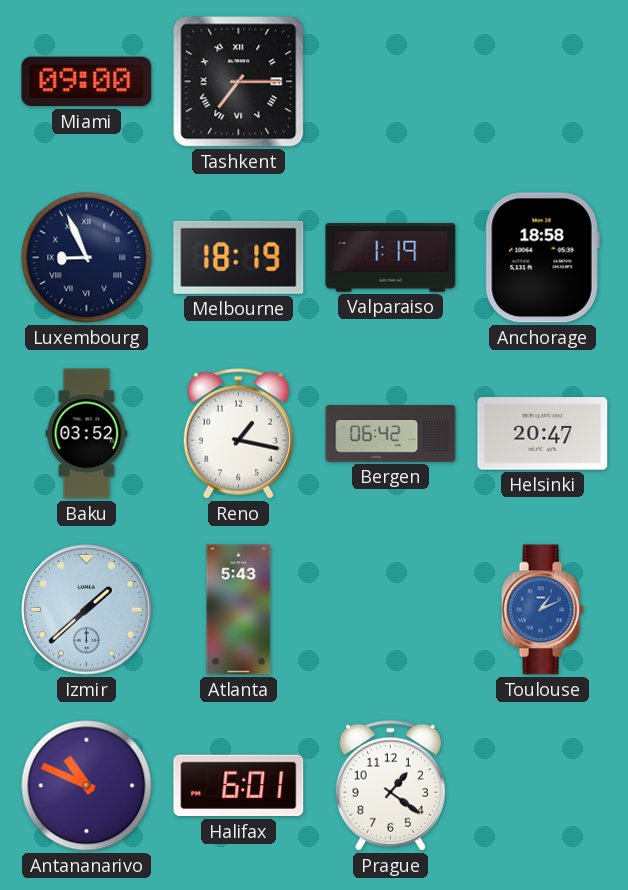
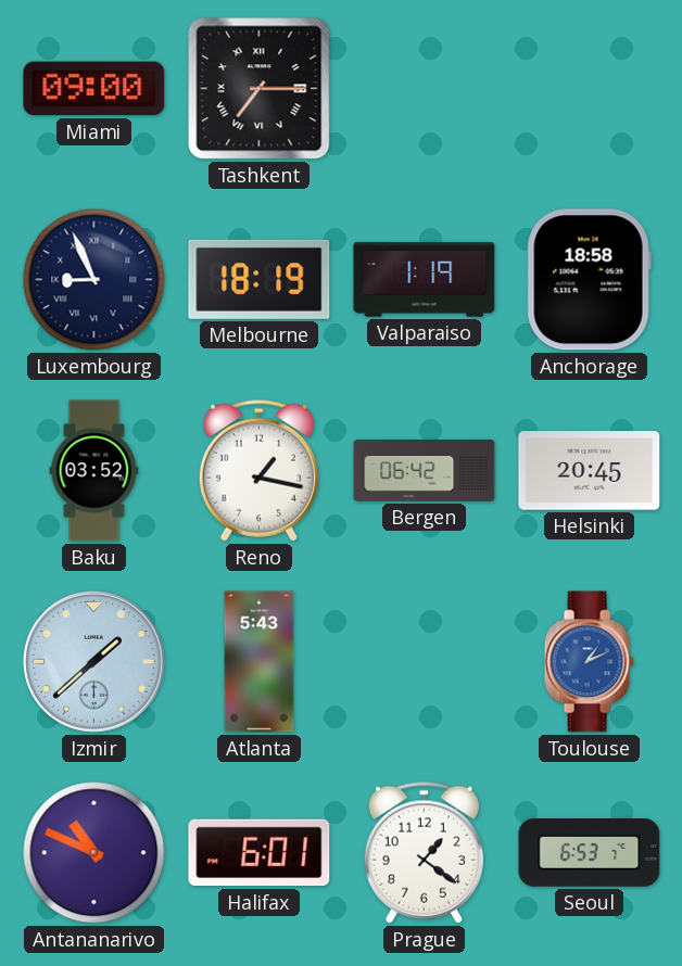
Helsinki: 20:47 -> 20:45
Seoul: none -> 6:53
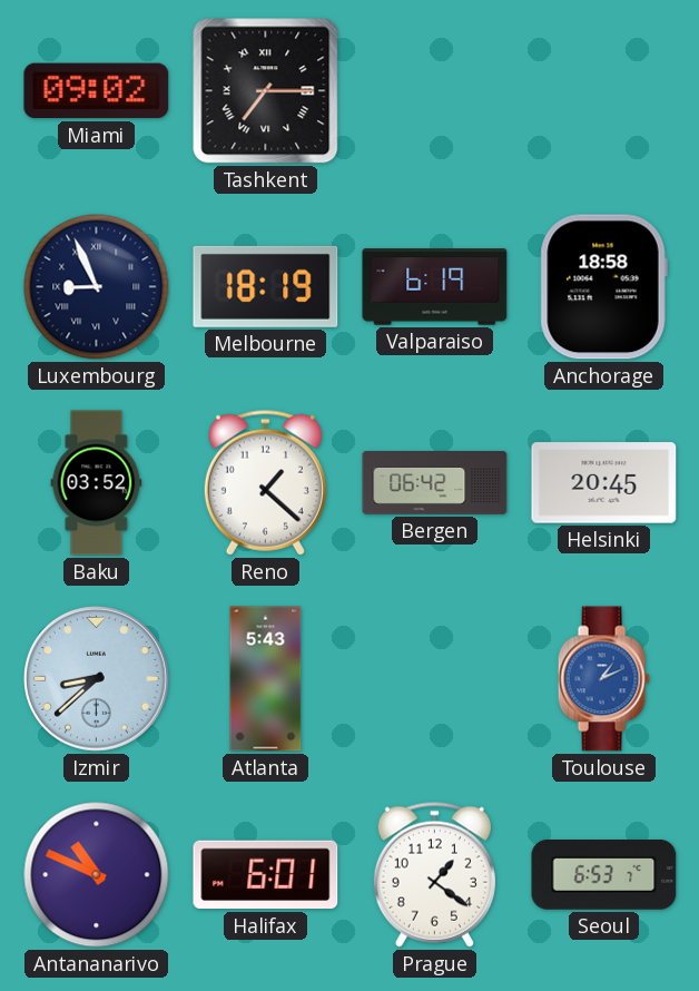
Miami: 09:00 -> 09:02
Valparaiso: 1:19 -> 6:19
Reno: 1:17 -> 1:22
Izmir: 1:38 -> 8:38
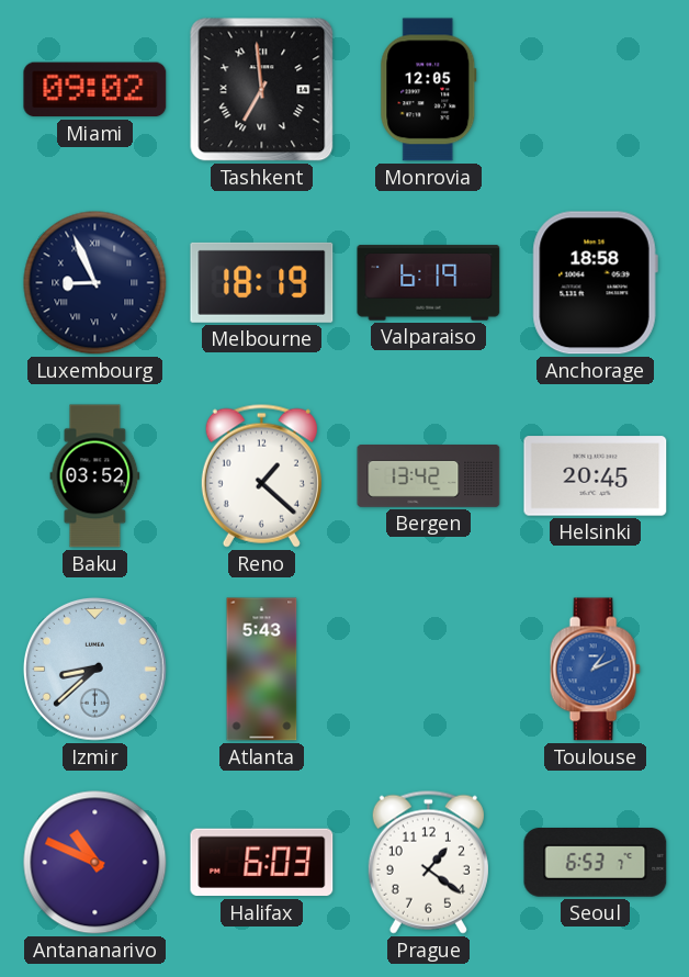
Tashkent: 7:15 -> 6:59
Monrovia: none -> 12:05
Bergen: 06:42 -> 13:42
Halifax: 6:01 -> 6:03
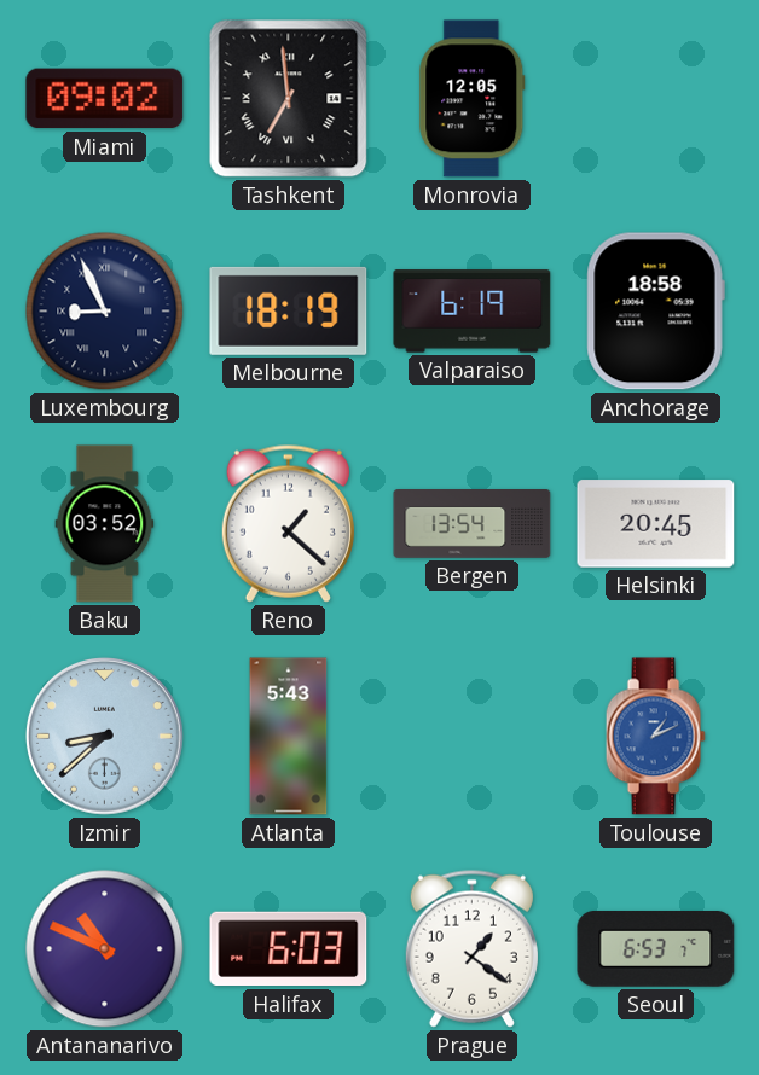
Bergen: 13:42 -> 13:54
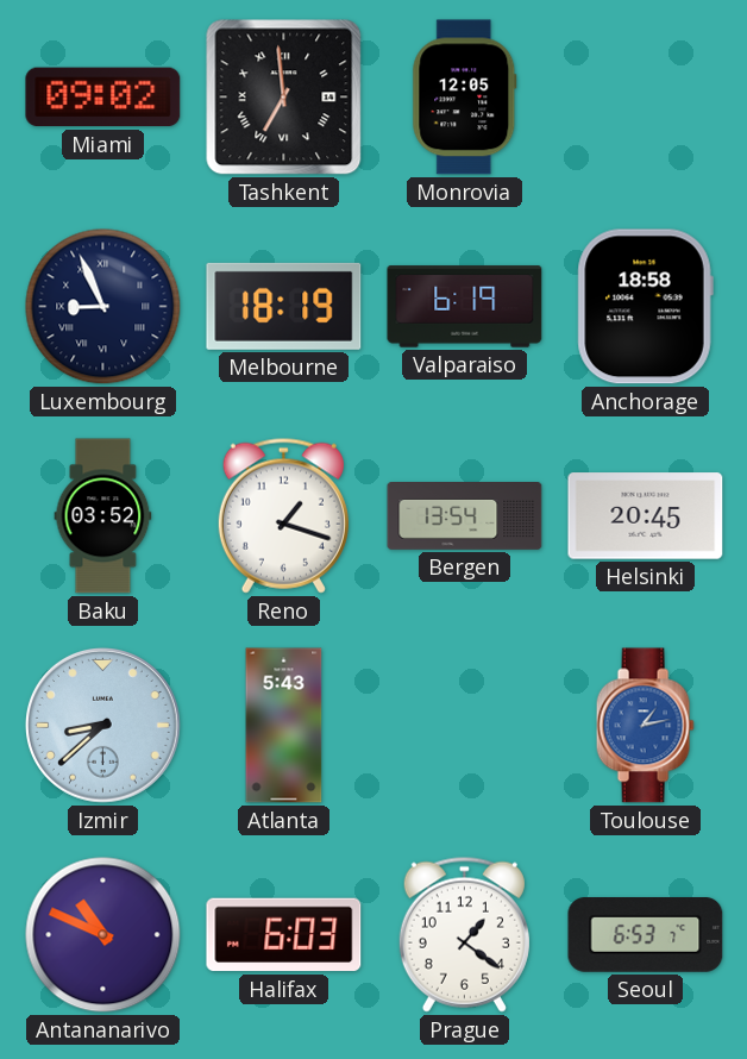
Reno: 1:22 -> 1:18
Toulouse: 1:11 -> 1:13
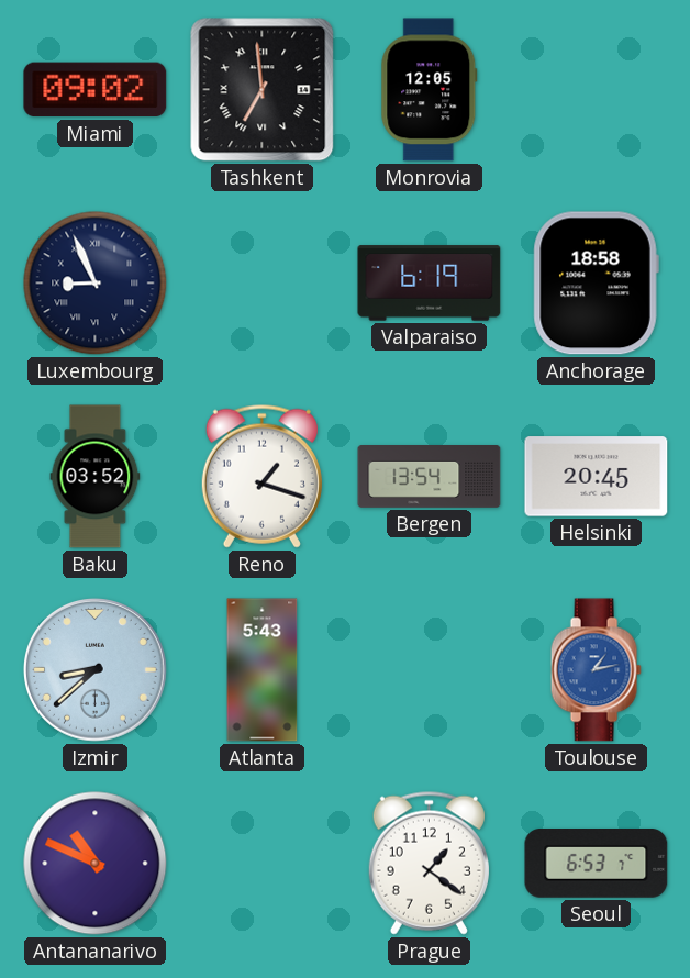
Melbourne: 18:19 -> none
Halifax: 6:03 -> none
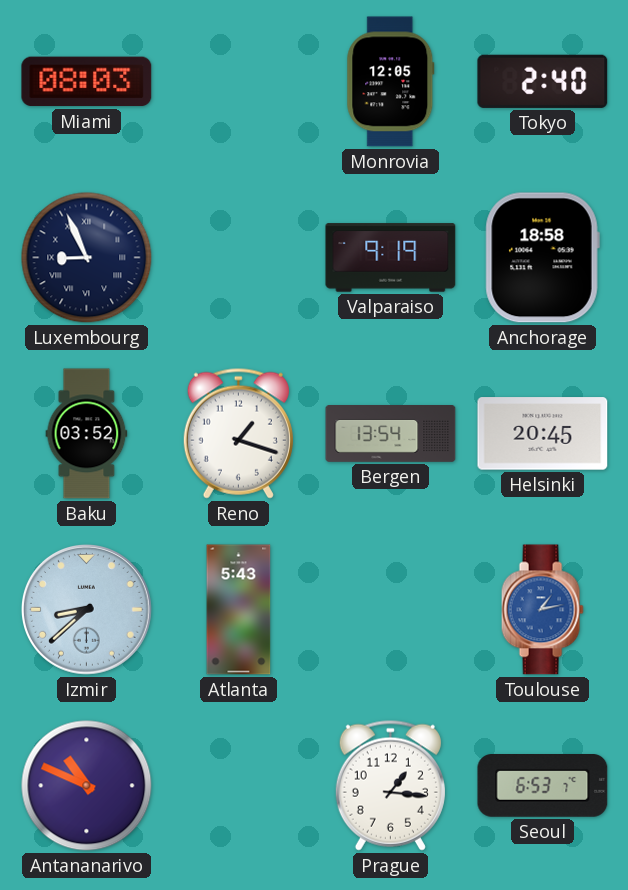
Miami: 09:02 -> 08:03
Tashkent: 6:59 -> none
Tokyo: none -> 2:40
Valparaiso: 6:19 -> 9:19
Prague: 1:21 -> 1:16
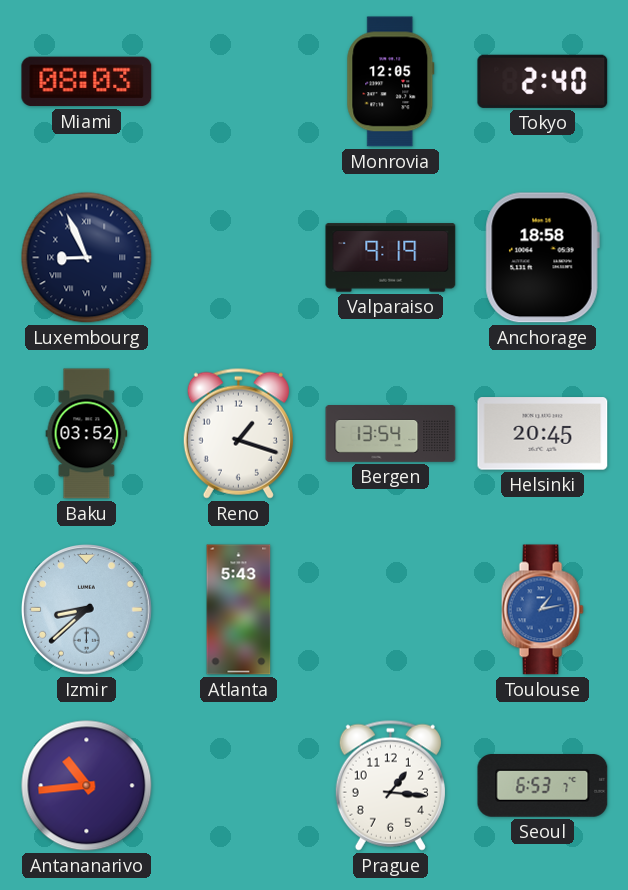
Antananarivo: 10:49 -> 10:44
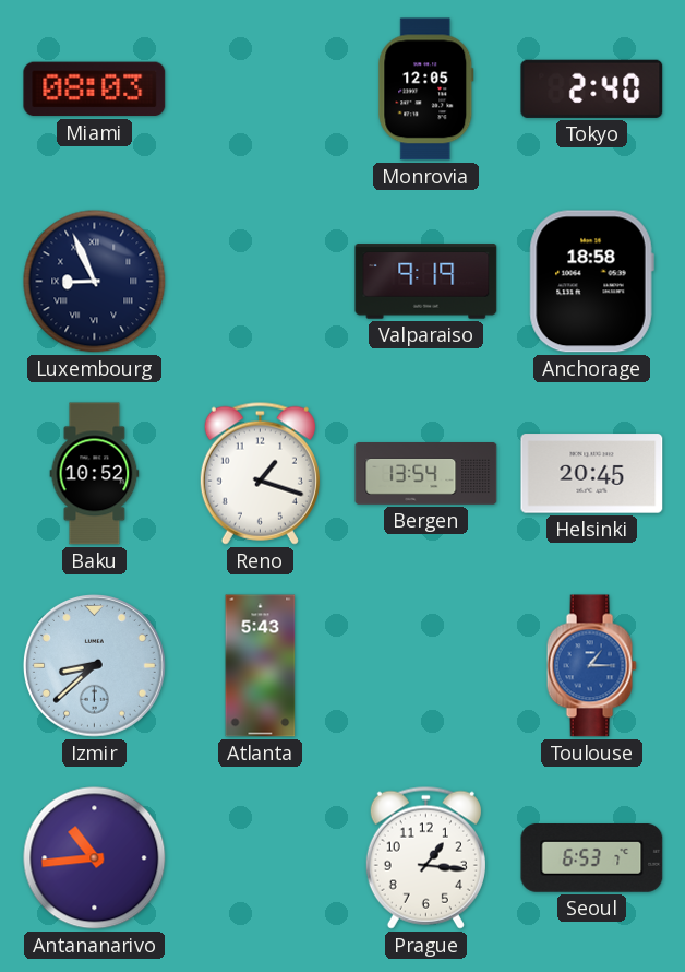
Baku: 03:52 -> 10:52
Toulouse: 1:13 -> 1:15
